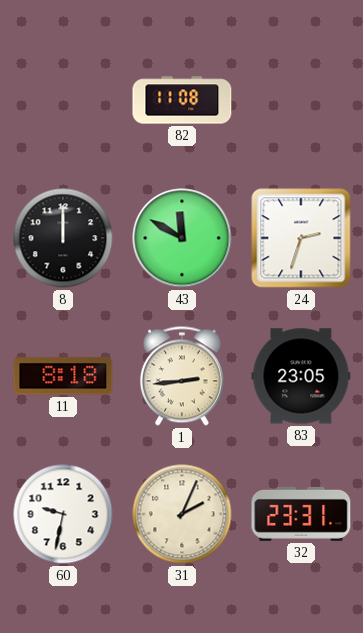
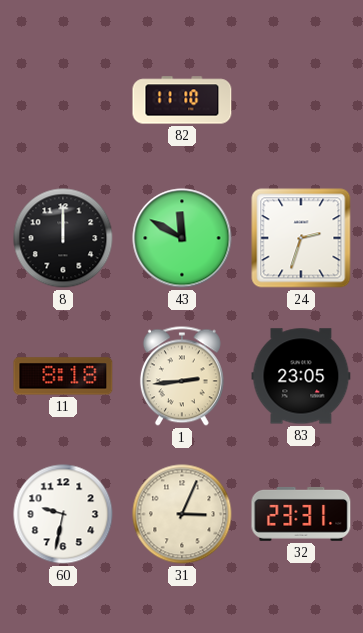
82: 11:08 -> 11:10
31: 2:04 -> 3:04
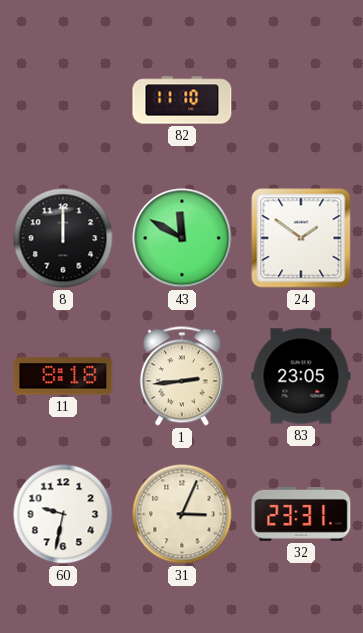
24: 2:33 -> 1:51
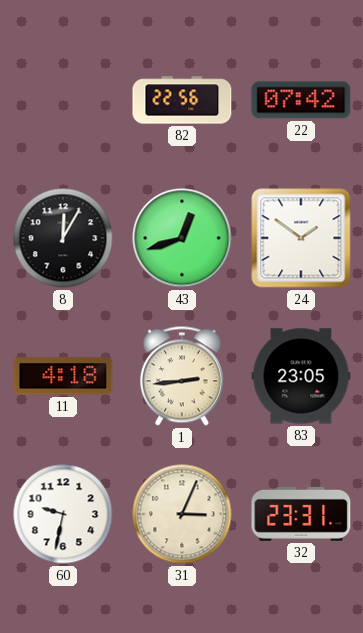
82: 11:10 -> 22:56
22: none -> 07:42
8: 12:00 -> 12:05
43: 11:50 -> 12:42
11: 8:18 -> 4:18
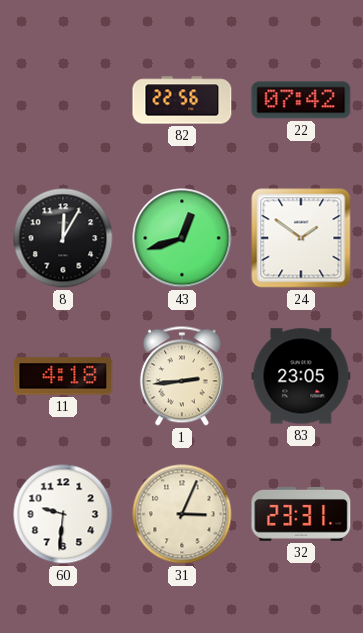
60: 9:32 -> 9:31
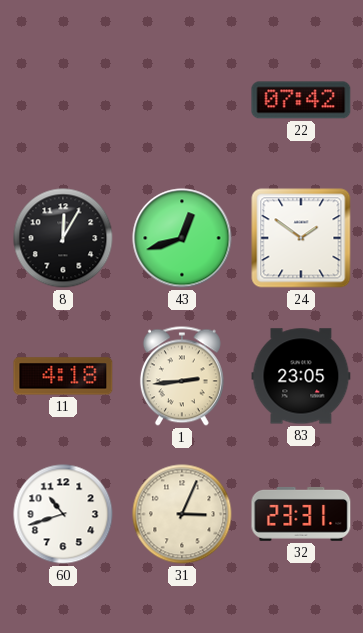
82: 22:56 -> none
60: 9:31 -> 10:42
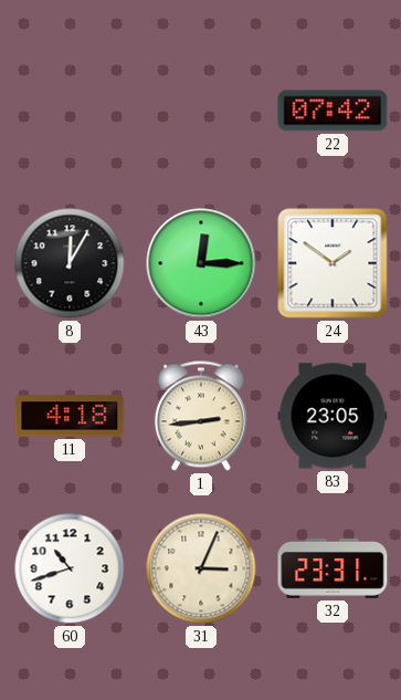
43: 12:42 -> 12:15
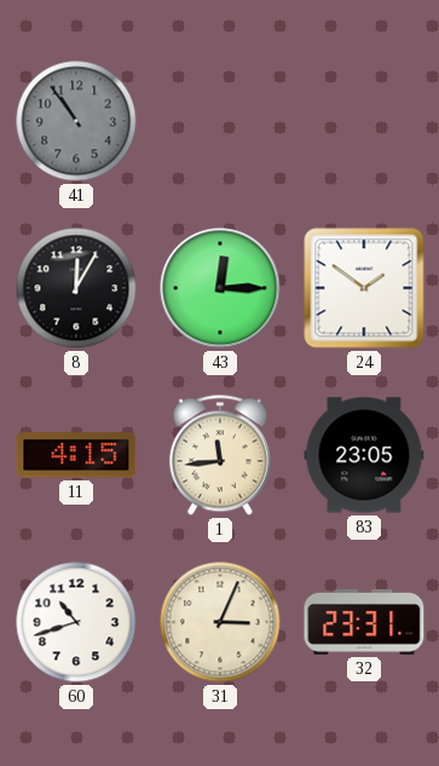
41: none -> 10:54
22: 07:42 -> none
11: 4:18 -> 4:15
1: 2:44 -> 11:44
